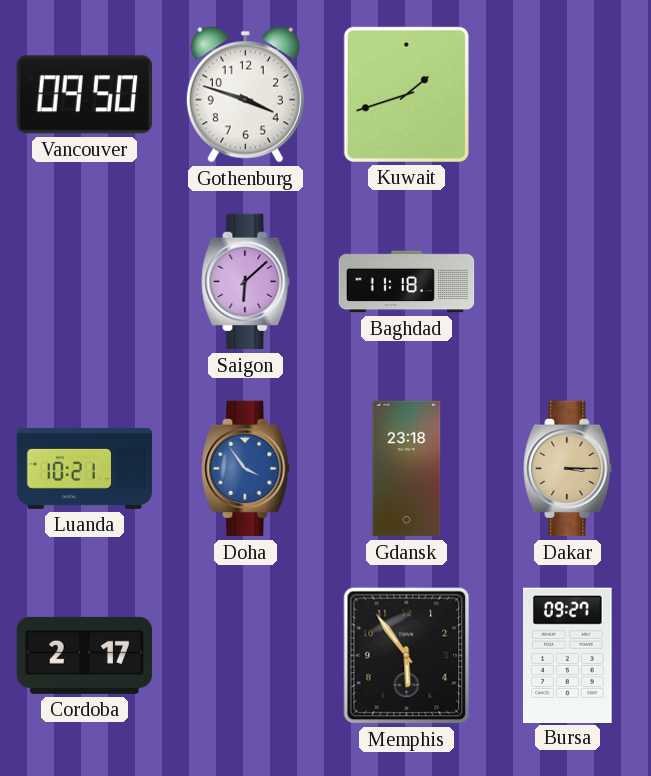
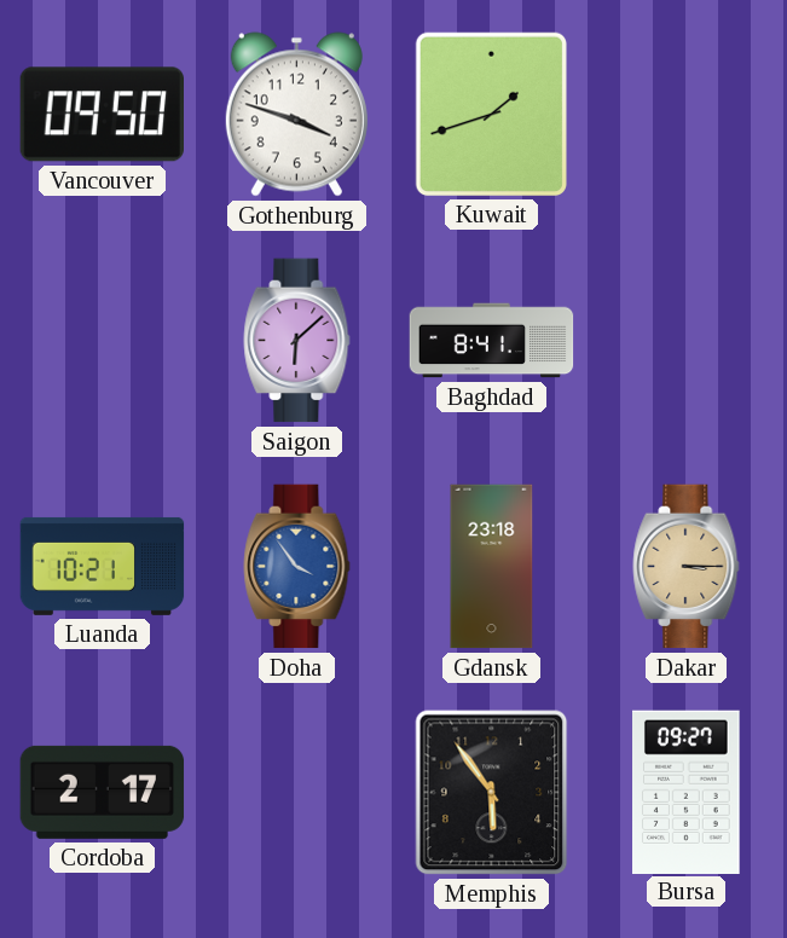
Baghdad: 11:18 -> 8:41
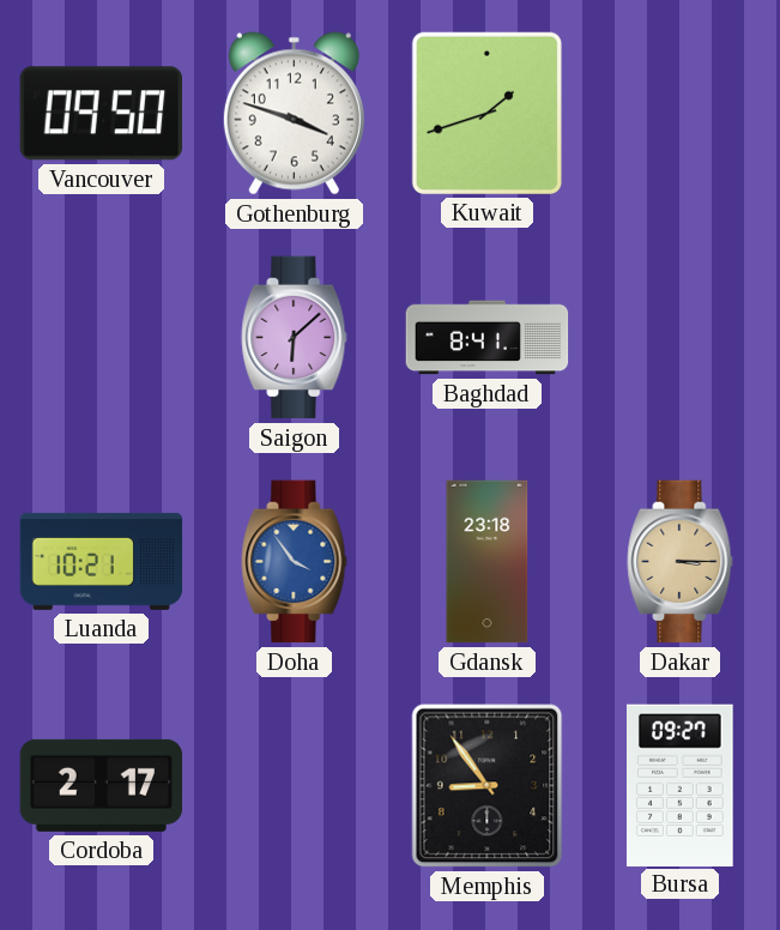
Memphis: 5:54 -> 8:54
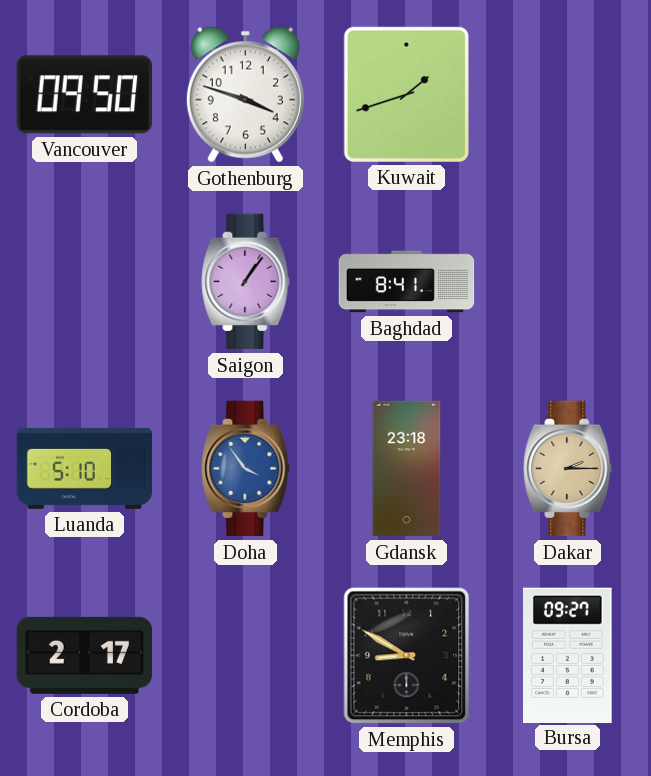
Saigon: 6:08 -> 1:06
Luanda: 10:21 -> 5:10
Dakar: 3:15 -> 2:15
Memphis: 8:54 -> 8:50
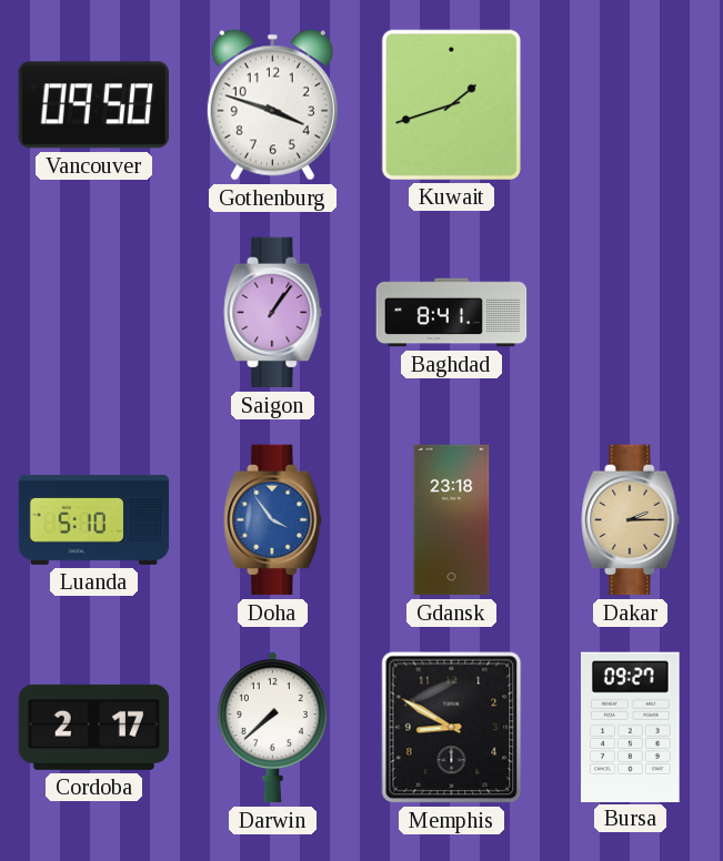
Darwin: none -> 7:38
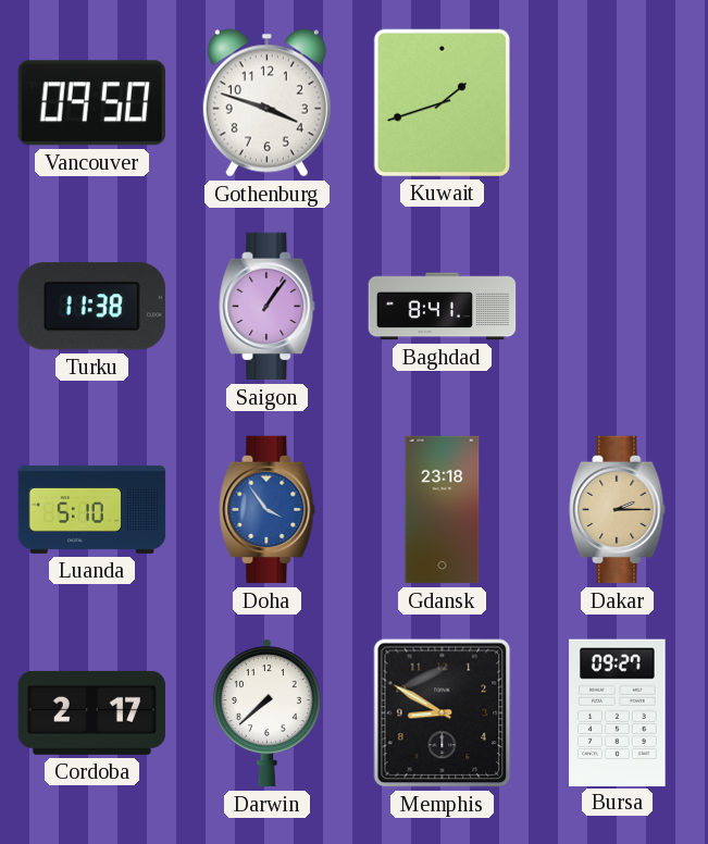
Turku: none -> 11:38
